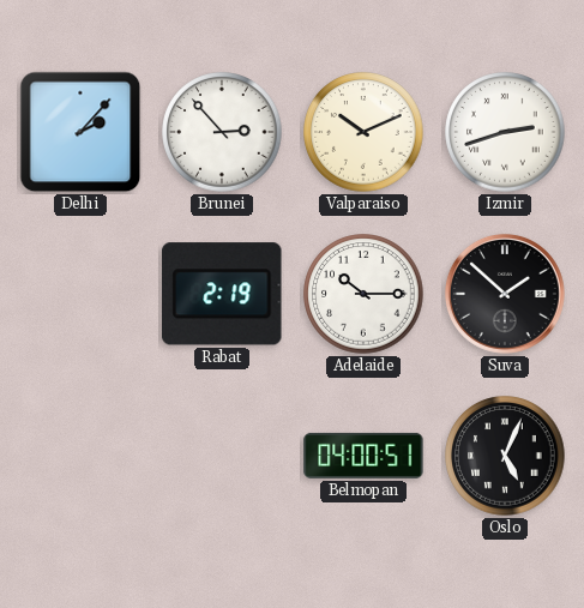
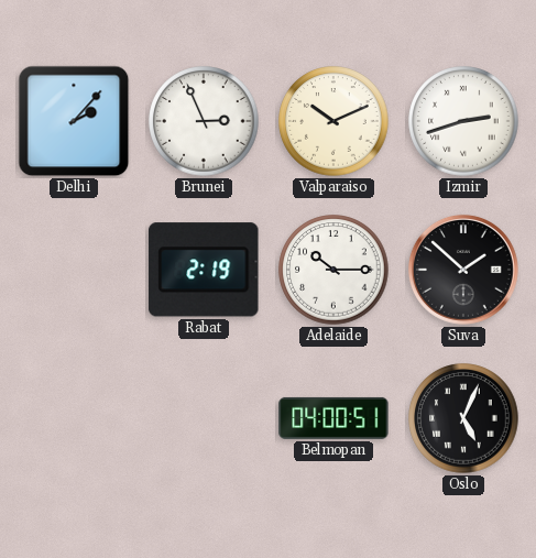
Brunei: 2:53 -> 2:56
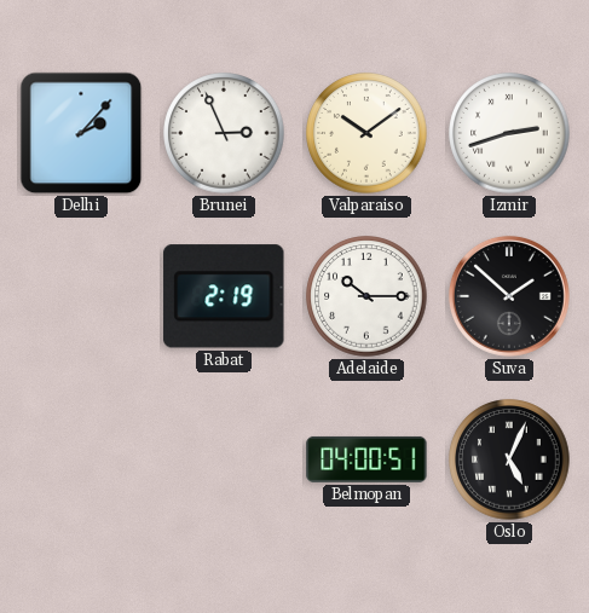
Valparaiso: 10:11 -> 10:09
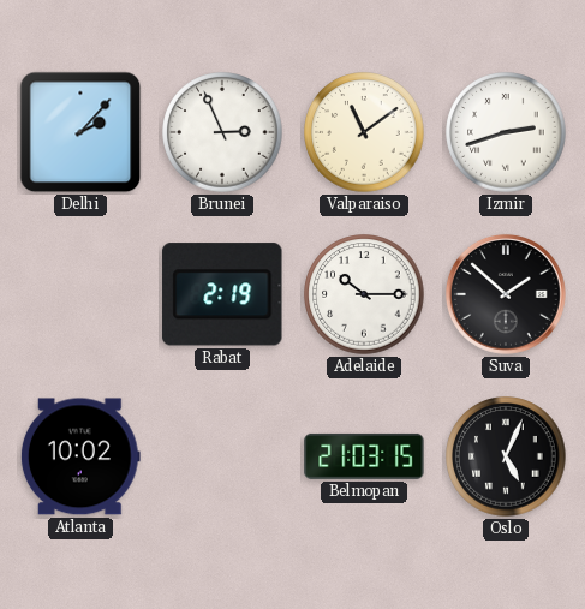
Valparaiso: 10:09 -> 11:09
Atlanta: none -> 10:02
Belmopan: 04:00 -> 21:03
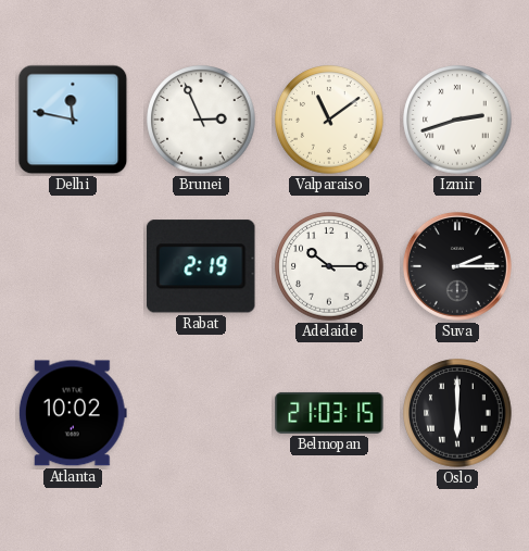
Delhi: 2:07 -> 11:47
Suva: 1:52 -> 2:15
Oslo: 5:04 -> 6:00
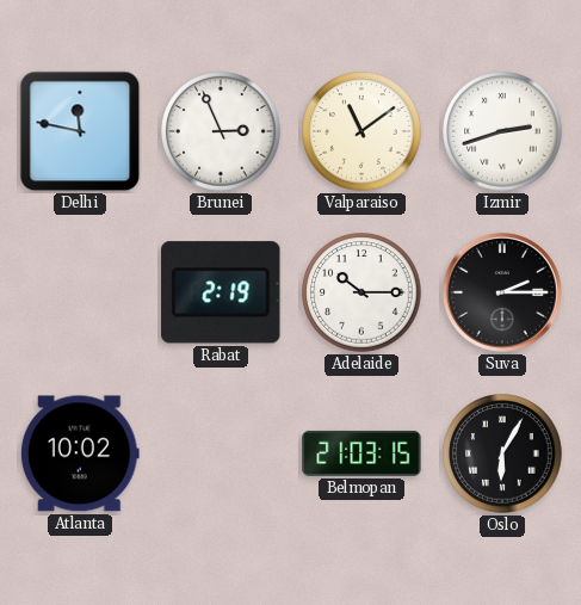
Oslo: 6:00 -> 6:05
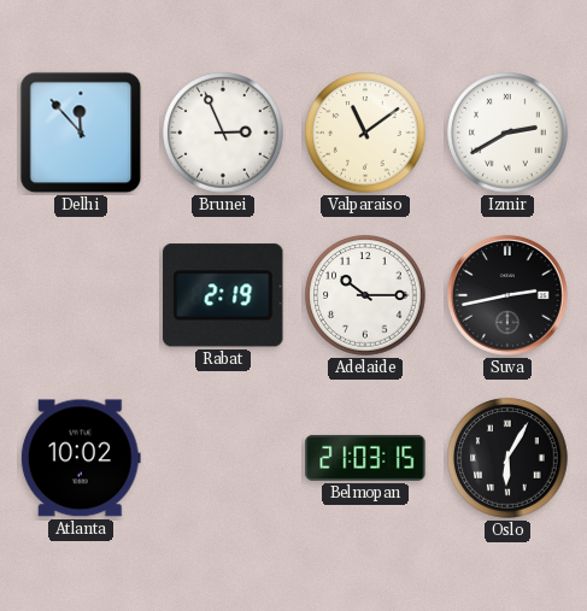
Delhi: 11:47 -> 11:53
Izmir: 2:42 -> 2:40
Suva: 2:15 -> 2:43
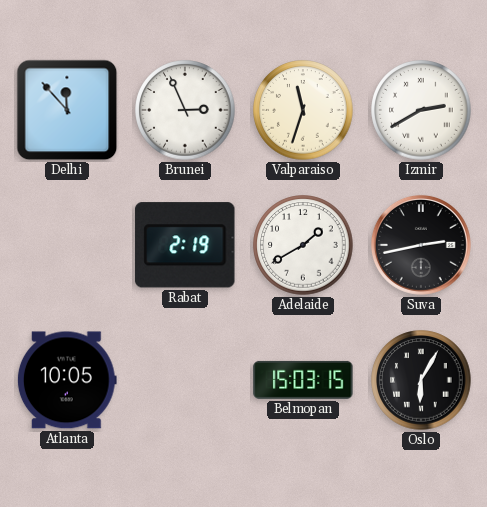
Valparaiso: 11:09 -> 11:33
Adelaide: 10:15 -> 1:40
Atlanta: 10:02 -> 10:05
Belmopan: 21:03 -> 15:03
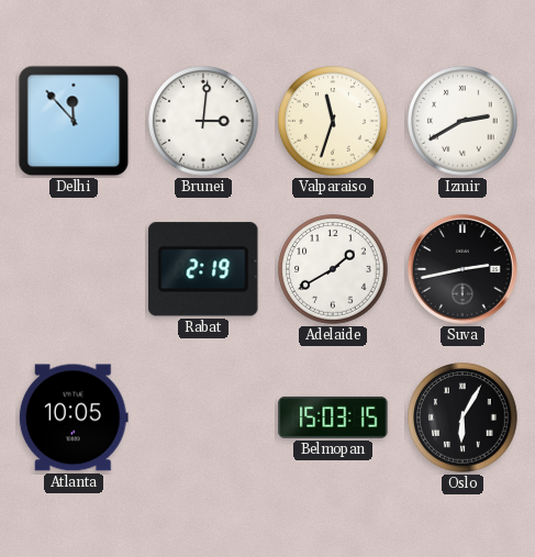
Brunei: 2:56 -> 3:01
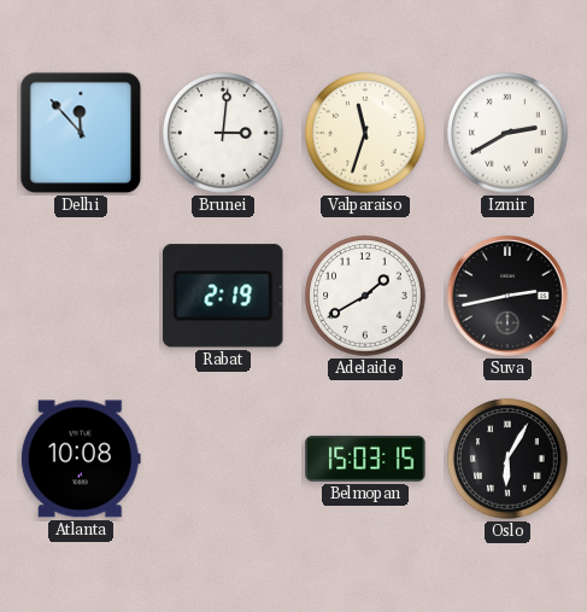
Atlanta: 10:05 -> 10:08
